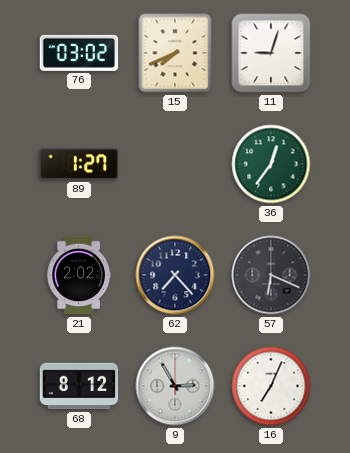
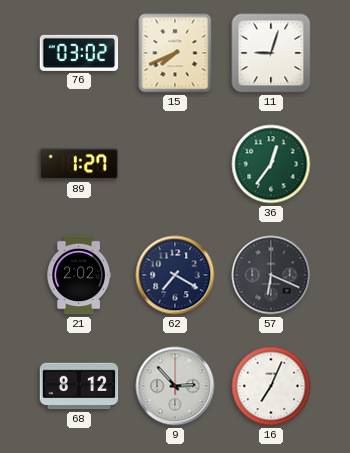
62: 7:23 -> 7:20
9: 2:55 -> 2:53
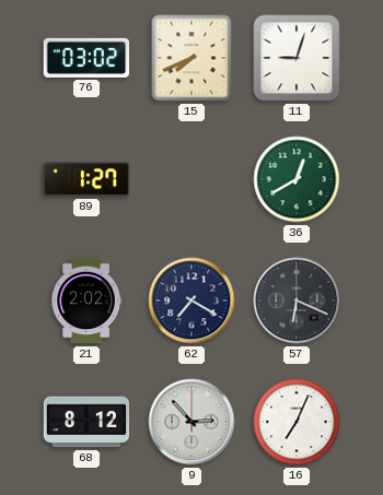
36: 12:36 -> 12:40
